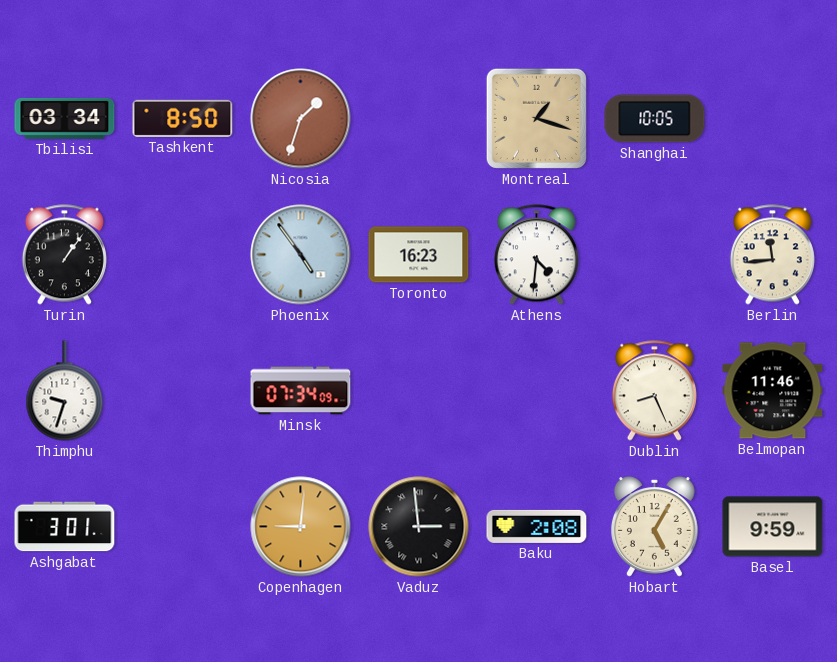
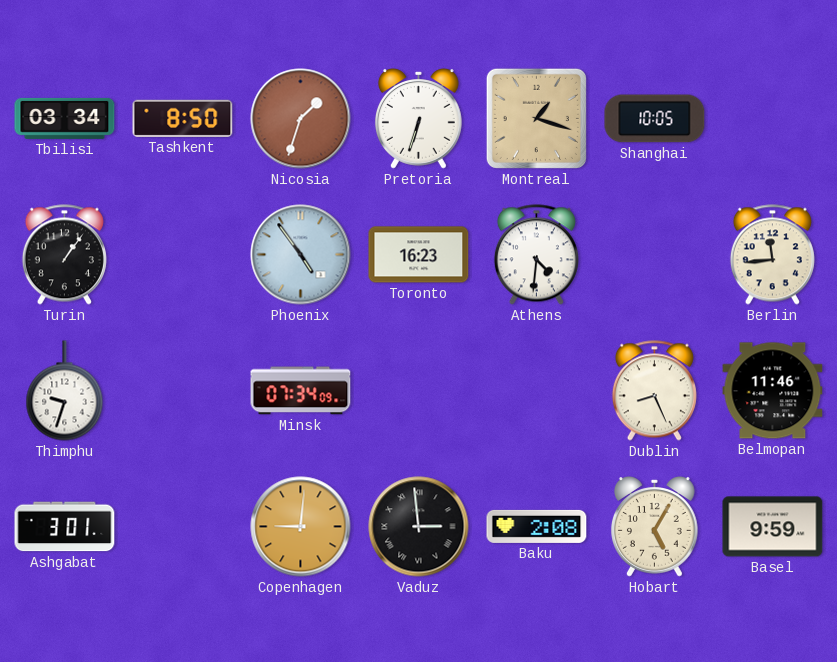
Pretoria: none -> 6:33
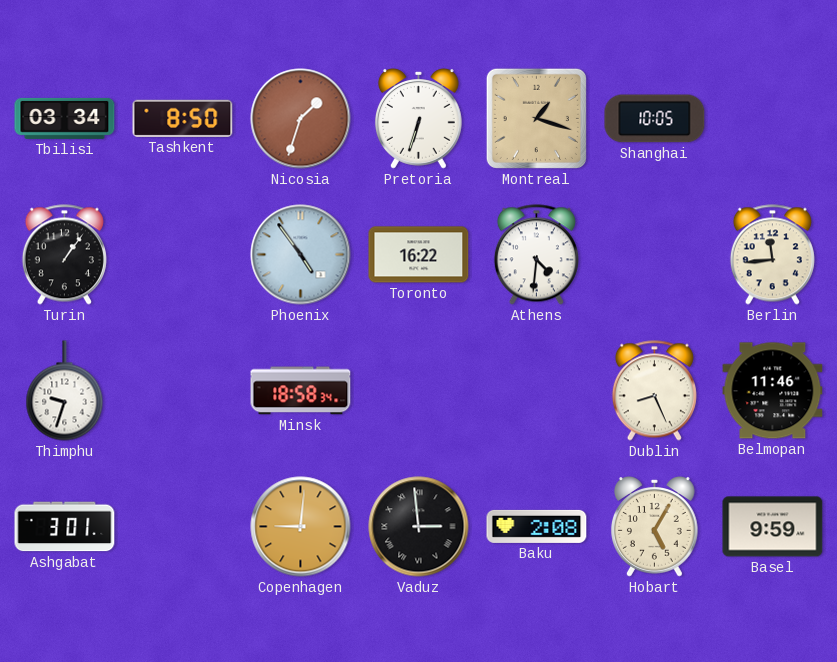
Toronto: 16:23 -> 16:22
Minsk: 07:34 -> 18:58
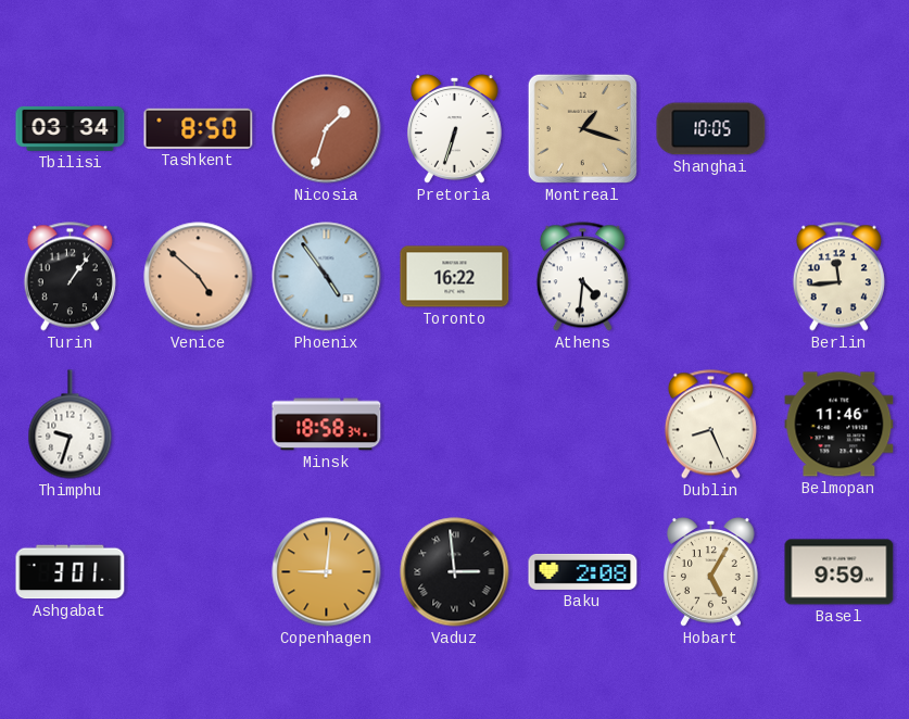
Venice: none -> 4:52
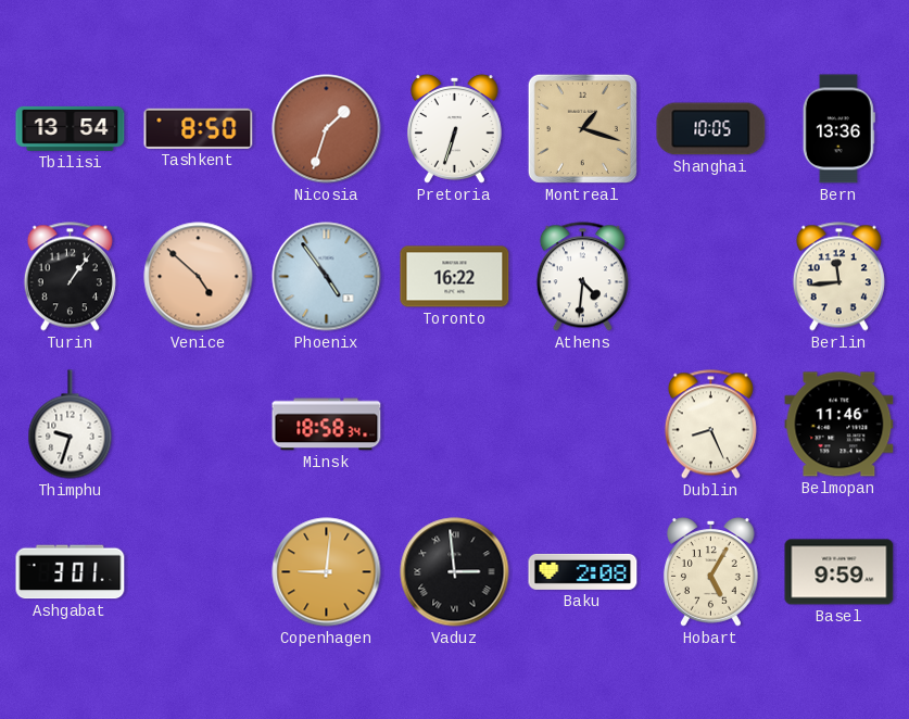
Tbilisi: 03:34 -> 13:54
Bern: none -> 13:36
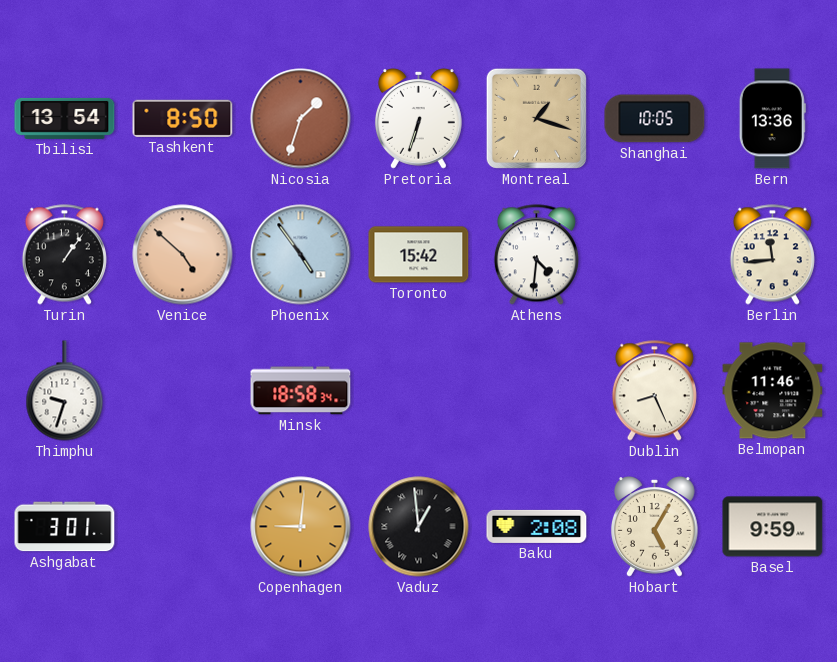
Toronto: 16:22 -> 15:42
Vaduz: 2:59 -> 12:59
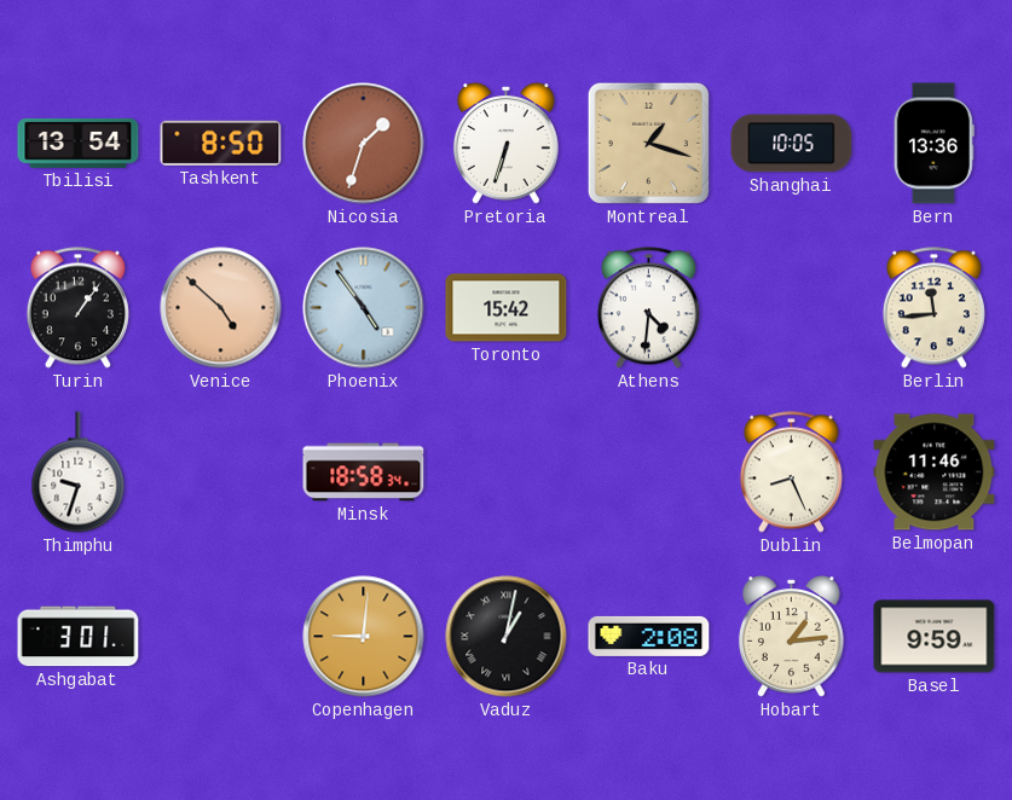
Vaduz: 12:59 -> 1:02
Hobart: 5:05 -> 1:14
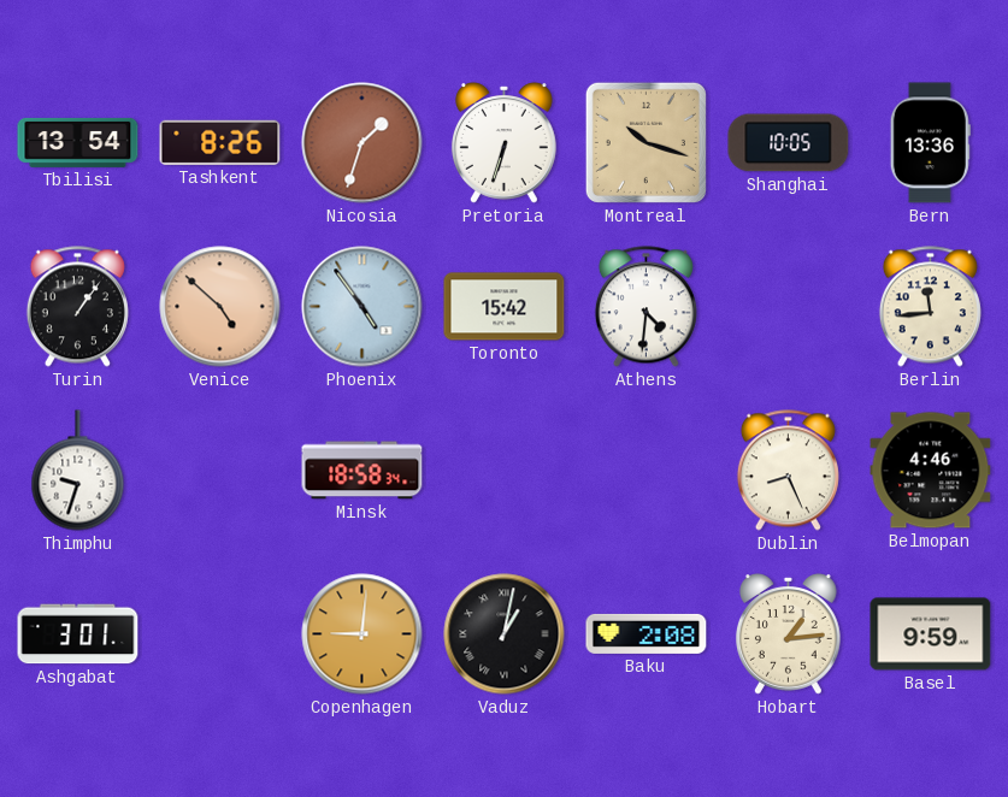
Tashkent: 8:50 -> 8:26
Montreal: 1:18 -> 10:18
Belmopan: 11:46 -> 4:46
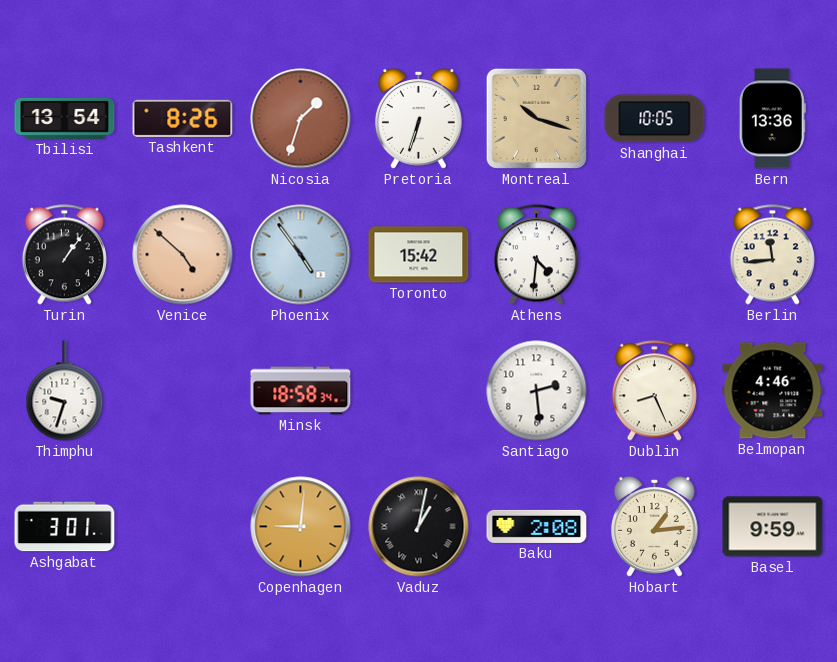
Santiago: none -> 2:29
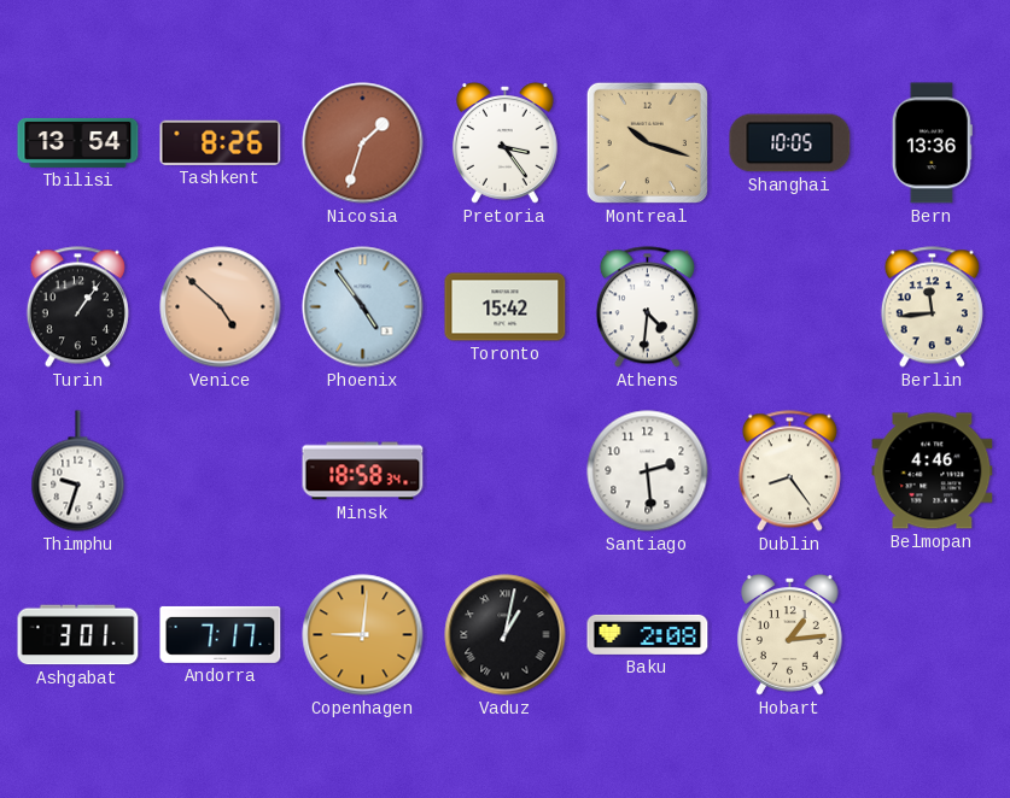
Pretoria: 6:33 -> 3:24
Dublin: 8:26 -> 8:24
Andorra: none -> 7:17
Basel: 9:59 -> none
